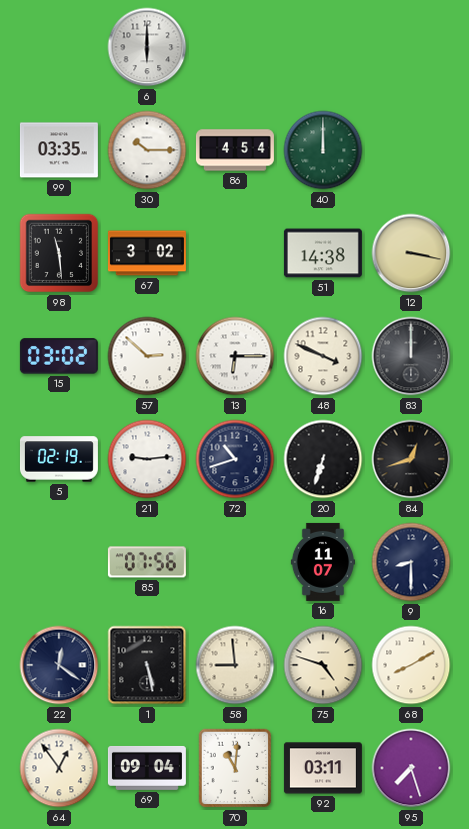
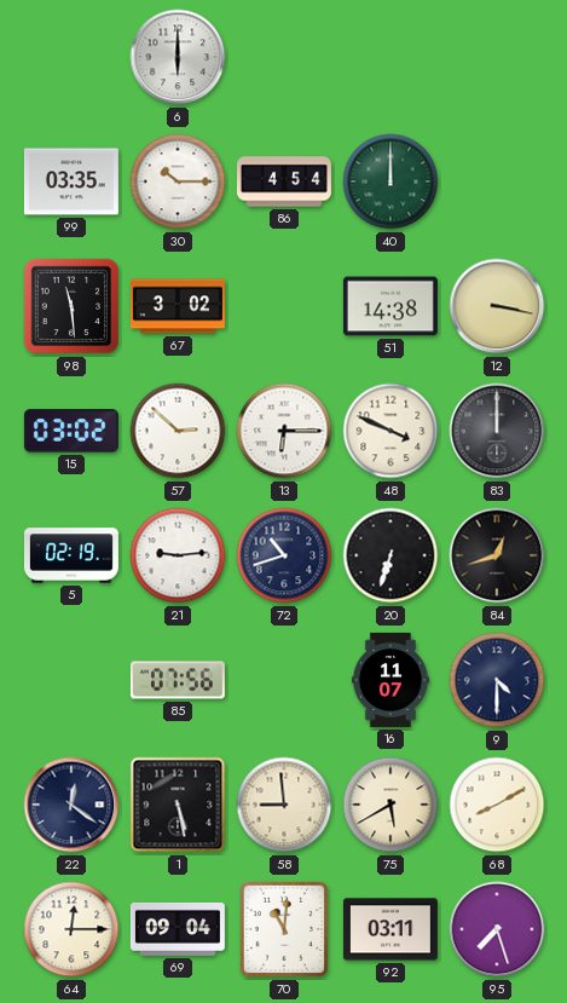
9: 8:30 -> 4:30
75: 4:48 -> 5:40
64: 12:54 -> 12:15
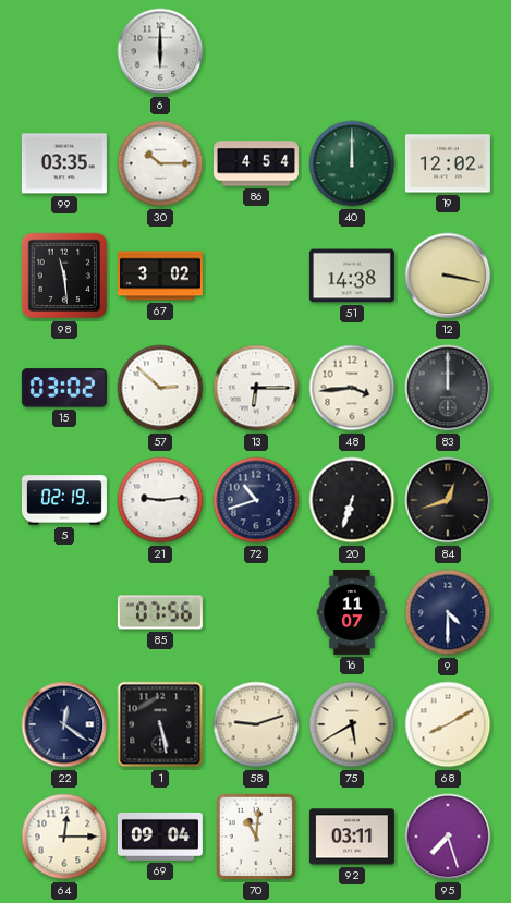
19: none -> 12:02
48: 3:49 -> 3:44
58: 8:59 -> 9:12
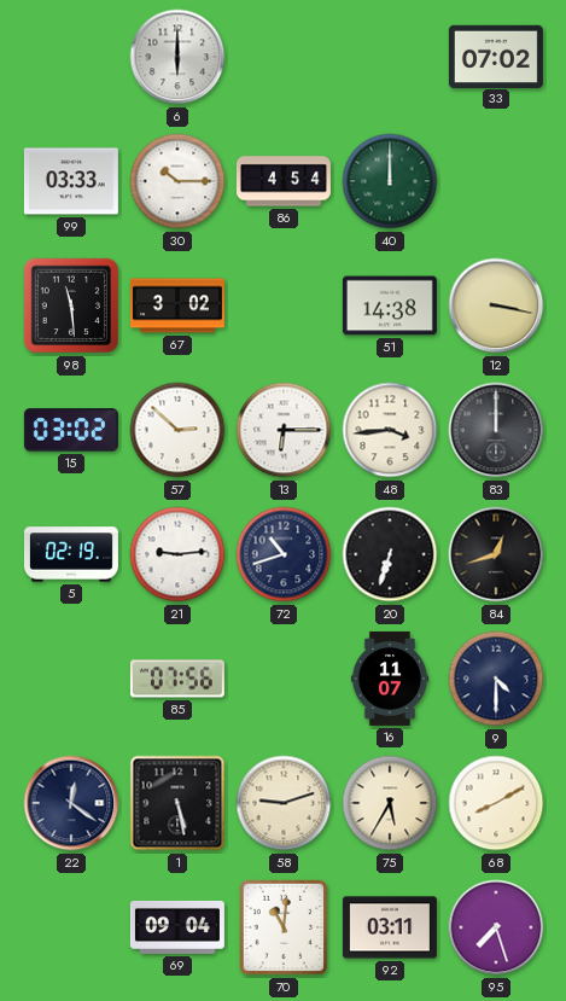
33: none -> 07:02
99: 03:35 -> 03:33
19: 12:02 -> none
75: 5:40 -> 5:35
64: 12:15 -> none
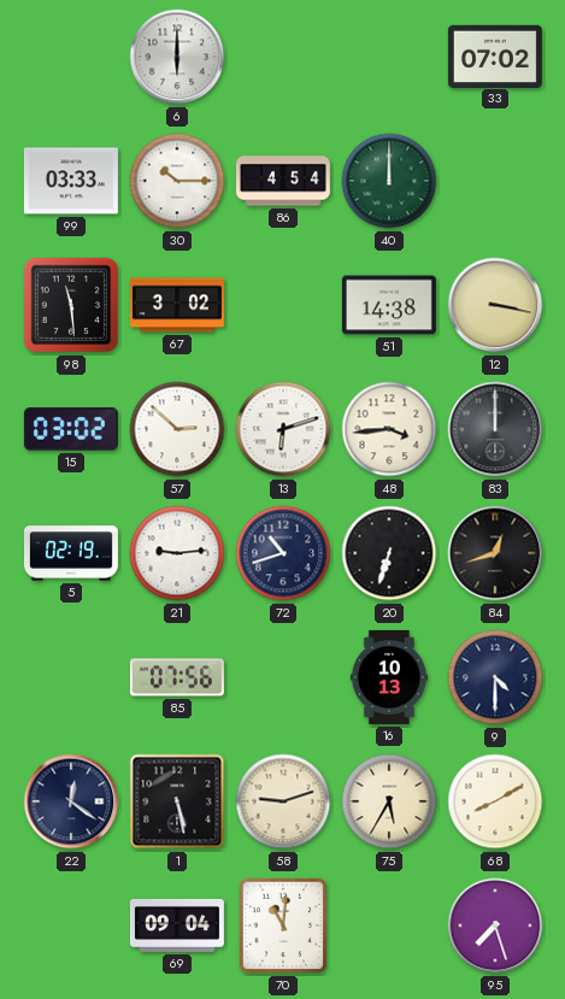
13: 6:15 -> 6:12
16: 11:07 -> 10:13
92: 03:11 -> none
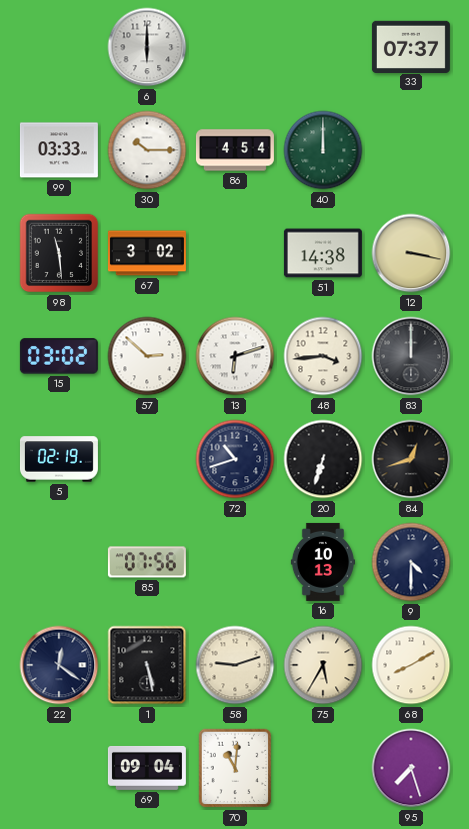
33: 07:02 -> 07:37
21: 9:14 -> none
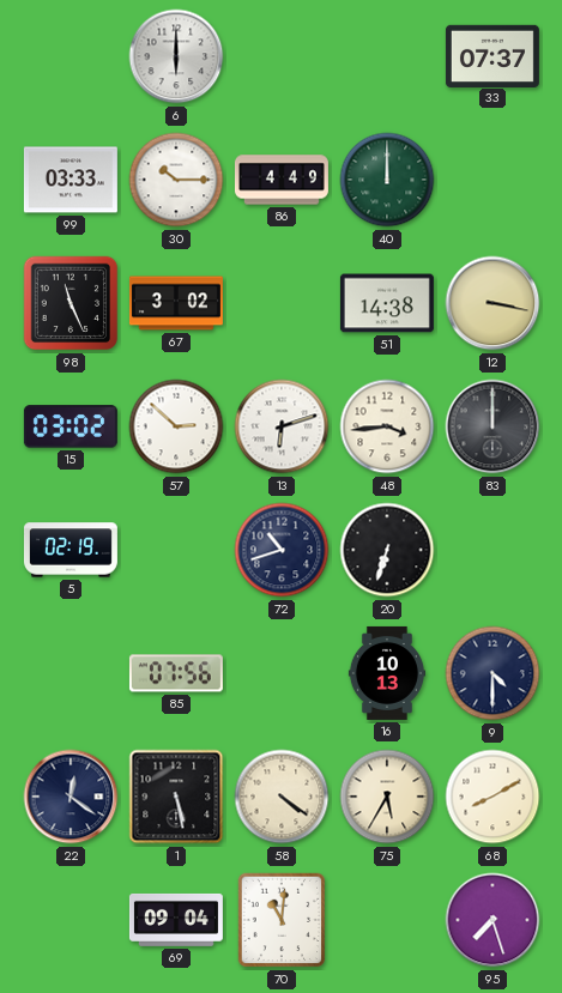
86: 4:54 -> 4:49
98: 11:29 -> 11:26
84: 12:42 -> none
58: 9:12 -> 4:21
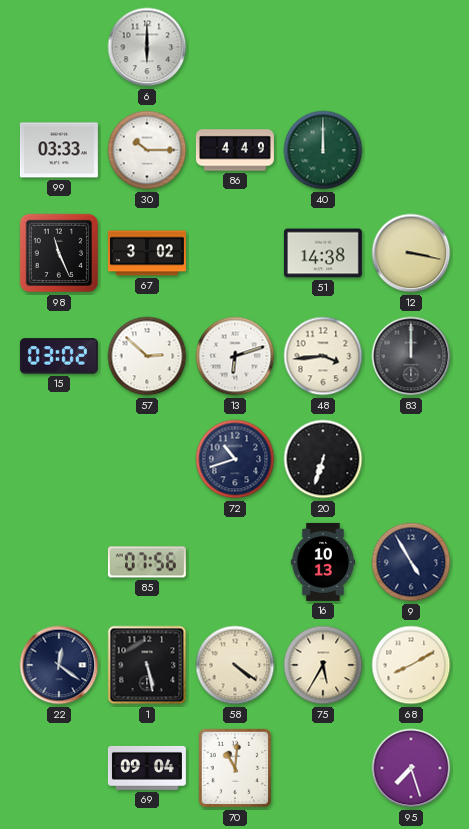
33: 07:37 -> none
5: 02:19 -> none
9: 4:30 -> 4:55
